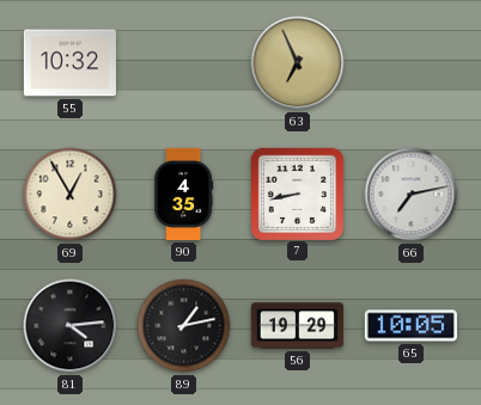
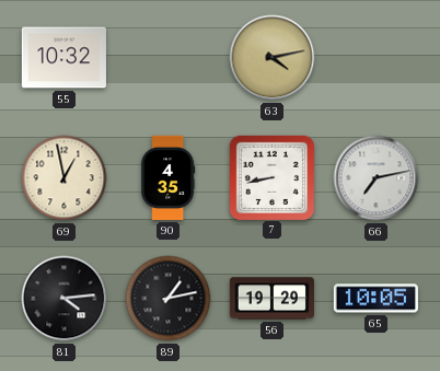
63: 6:56 -> 4:13
69: 12:55 -> 12:58
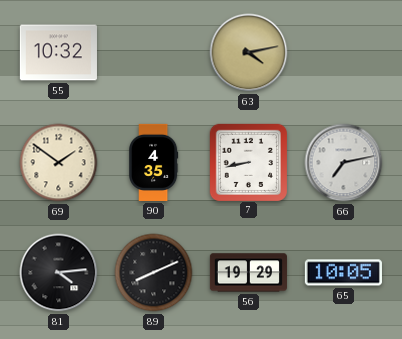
69: 12:58 -> 1:51
89: 1:13 -> 8:11
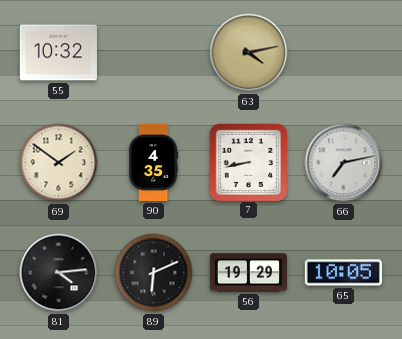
89: 8:11 -> 6:11
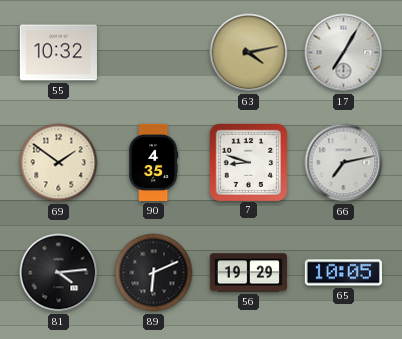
17: none -> 7:05
7: 8:43 -> 8:48
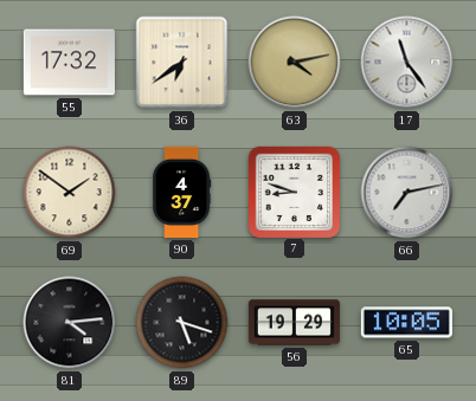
55: 10:32 -> 17:32
36: none -> 6:39
17: 7:05 -> 11:24
90: 4:35 -> 4:37
89: 6:11 -> 5:18
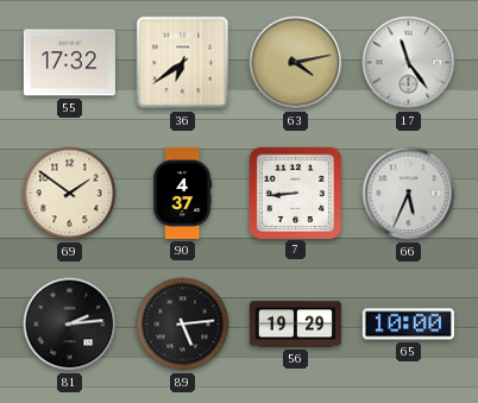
7: 8:48 -> 8:44
66: 7:13 -> 5:34
81: 4:14 -> 2:14
89: 5:18 -> 5:14
65: 10:05 -> 10:00
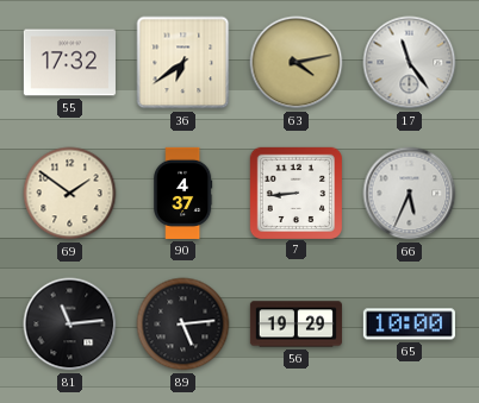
81: 2:14 -> 11:14
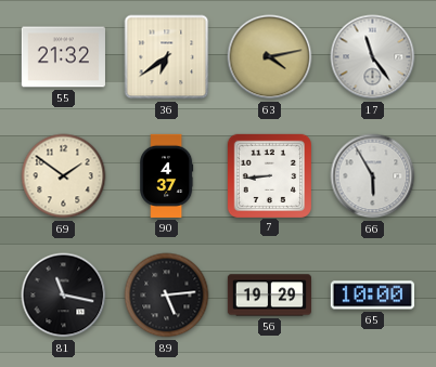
55: 17:32 -> 21:32
66: 5:34 -> 5:55
81: 11:14 -> 11:17
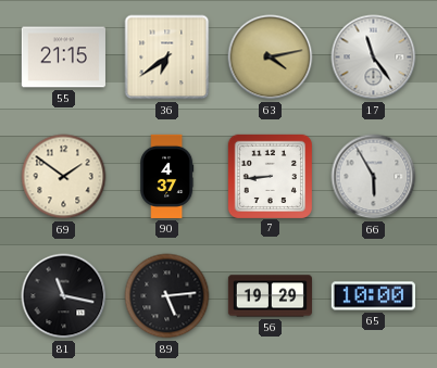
55: 21:32 -> 21:15
